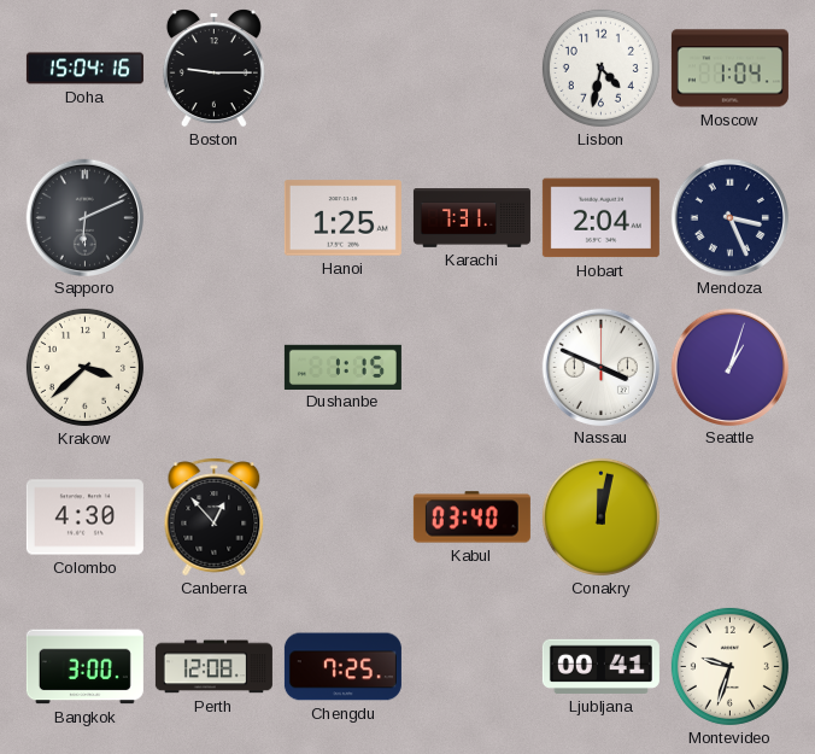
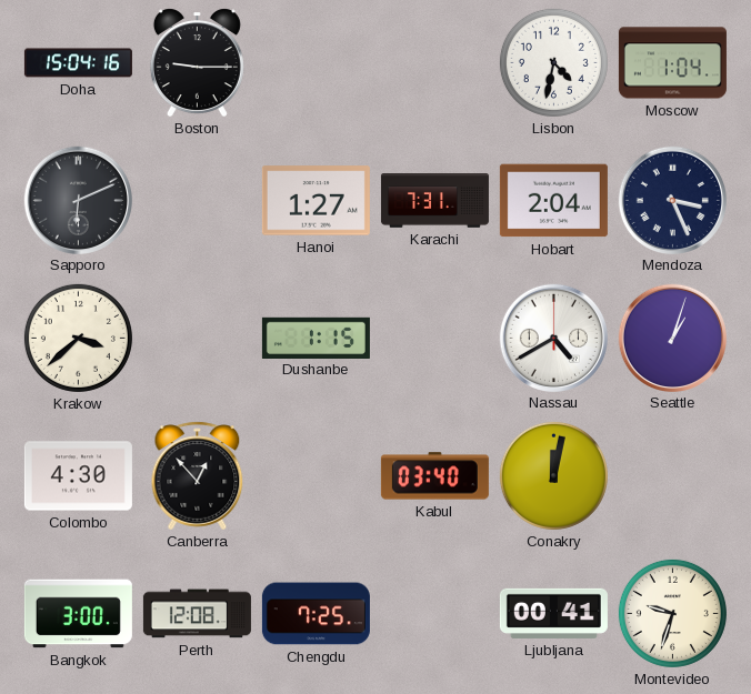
Hanoi: 1:25 -> 1:27
Nassau: 3:49 -> 4:40
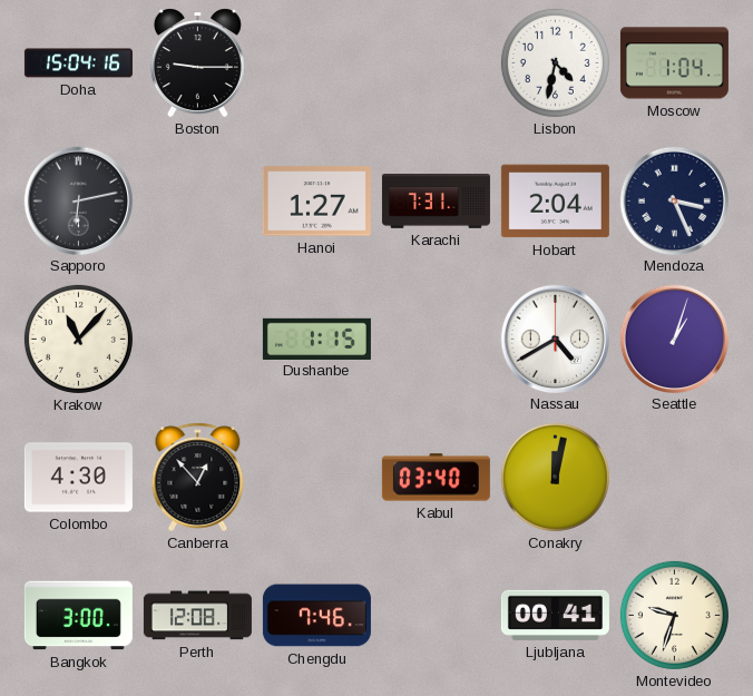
Sapporo: 6:11 -> 6:13
Krakow: 3:38 -> 11:07
Chengdu: 7:25 -> 7:46
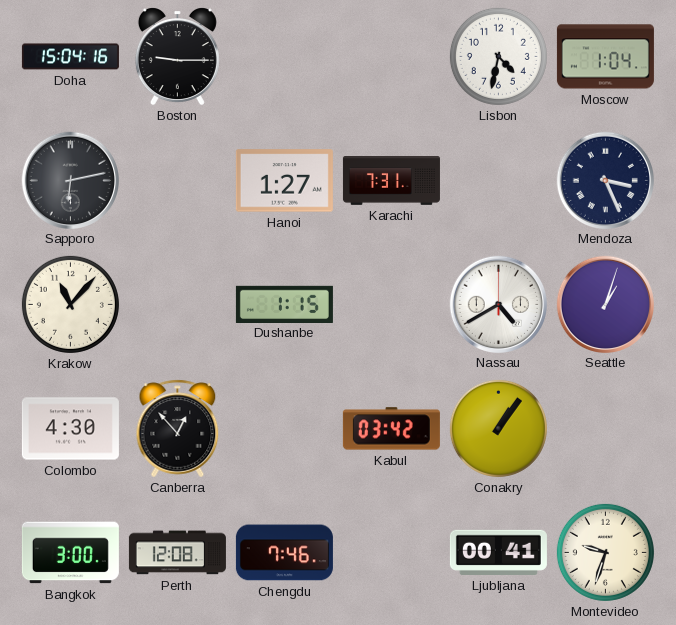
Hobart: 2:04 -> none
Kabul: 03:40 -> 03:42
Conakry: 12:02 -> 1:06
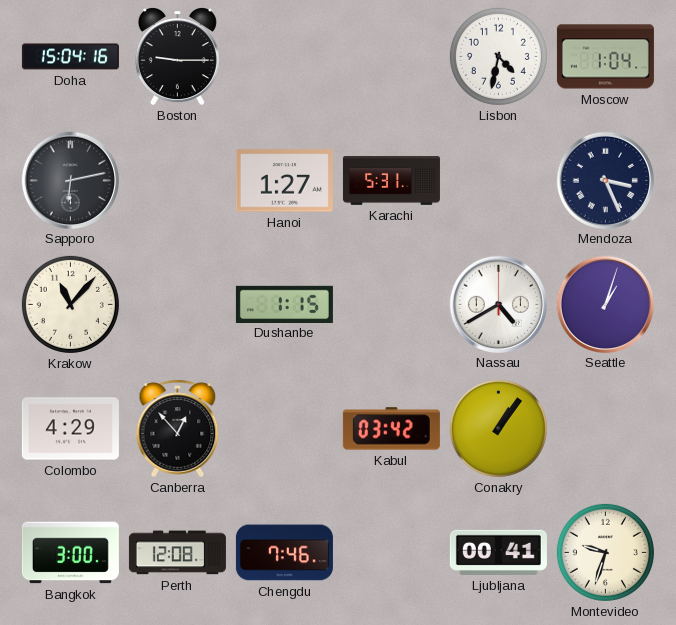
Karachi: 7:31 -> 5:31
Colombo: 4:30 -> 4:29
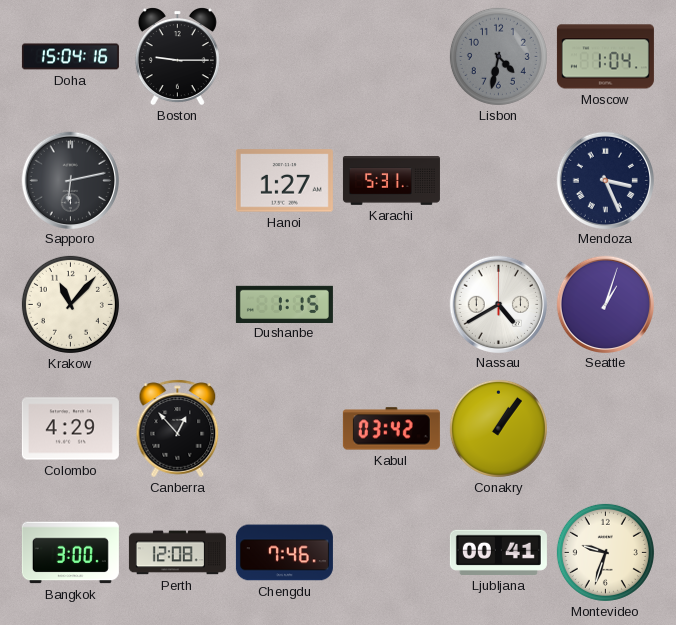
Lisbon dial: white -> grey
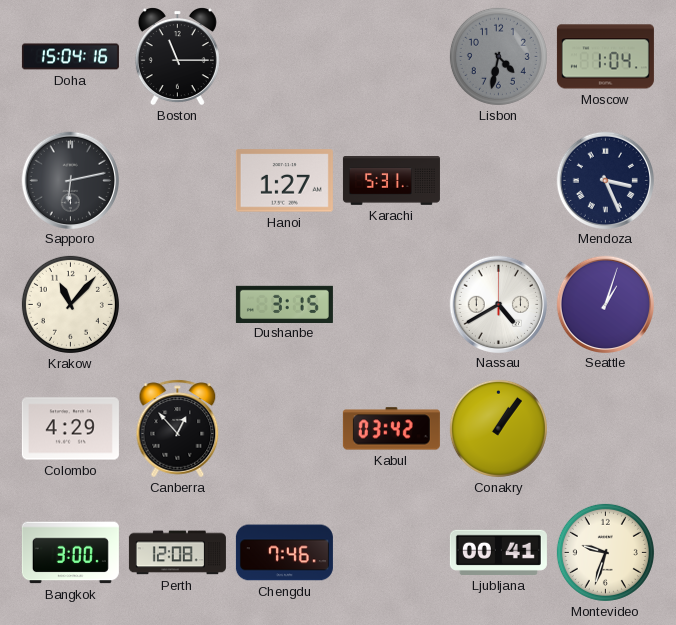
Boston: 9:15 -> 11:15
Dushanbe: 1:15 -> 3:15
